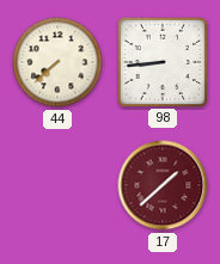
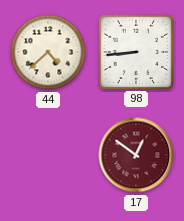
44: 7:38 -> 4:38
17: 1:38 -> 12:51
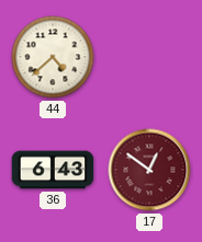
98: 8:44 -> none
36: none -> 6:43
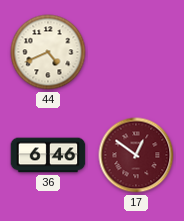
44: 4:38 -> 4:41
36: 6:43 -> 6:46
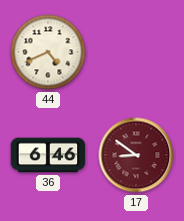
17: 12:51 -> 8:51
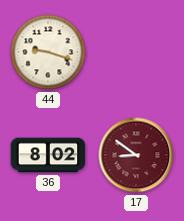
44: 4:41 -> 9:18
36: 6:46 -> 8:02
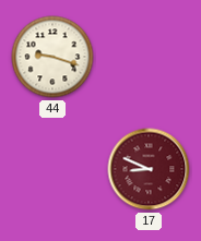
36: 8:02 -> none
17: 8:51 -> 8:49
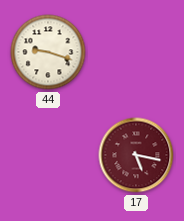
17: 8:49 -> 5:17
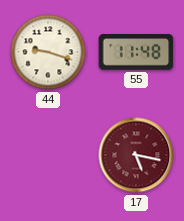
55: none -> 11:48
